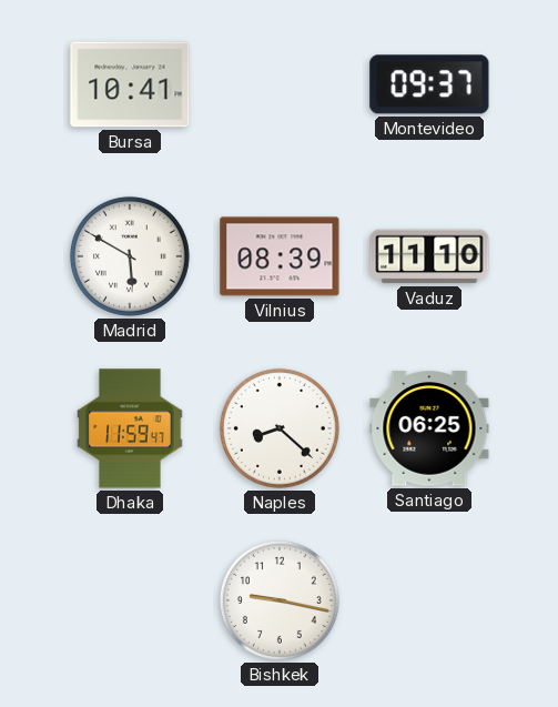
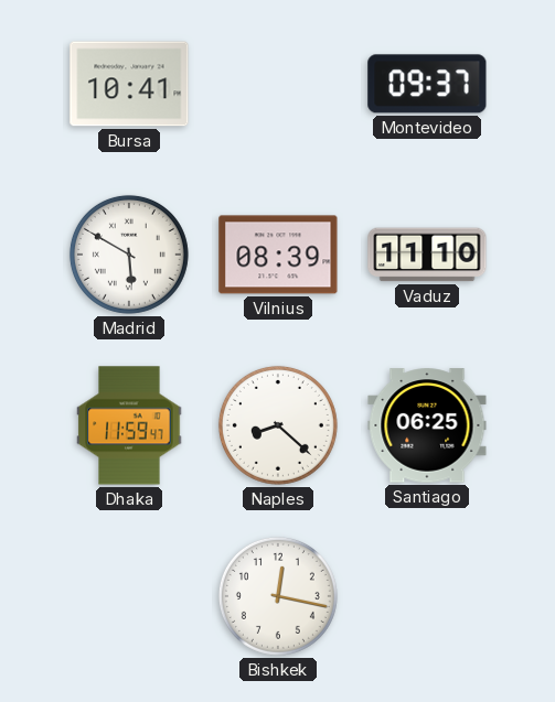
Bishkek: 9:17 -> 12:17
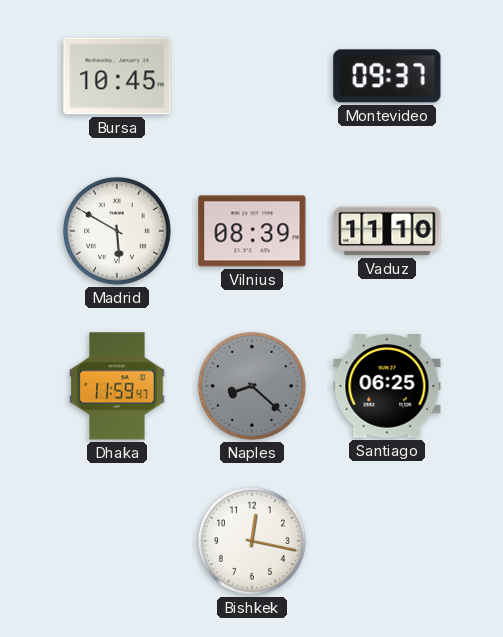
Bursa: 10:41 -> 10:45
Naples dial: white -> grey
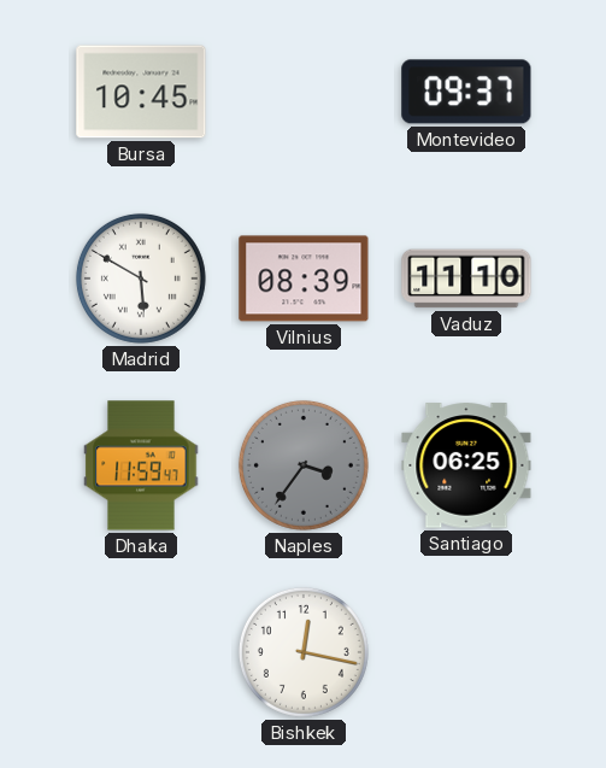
Naples: 8:22 -> 3:36
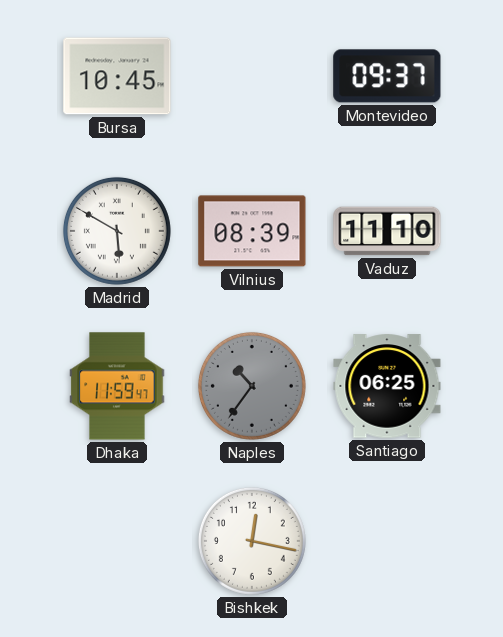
Naples: 3:36 -> 10:36
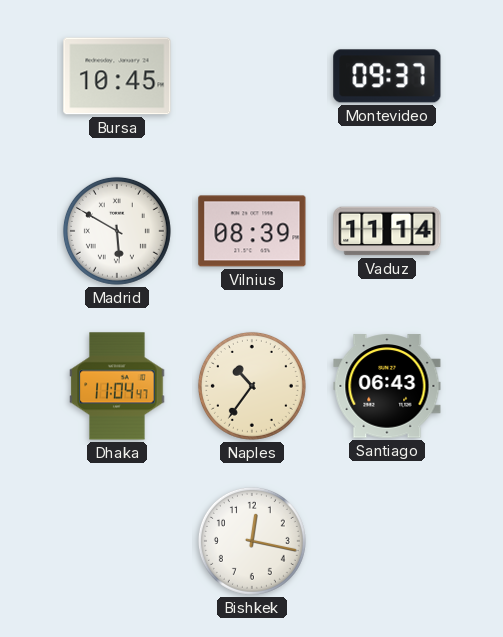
Vaduz: 11:10 -> 11:14
Dhaka: 11:59 -> 11:04
Naples dial: grey -> cream
Santiago: 06:25 -> 06:43
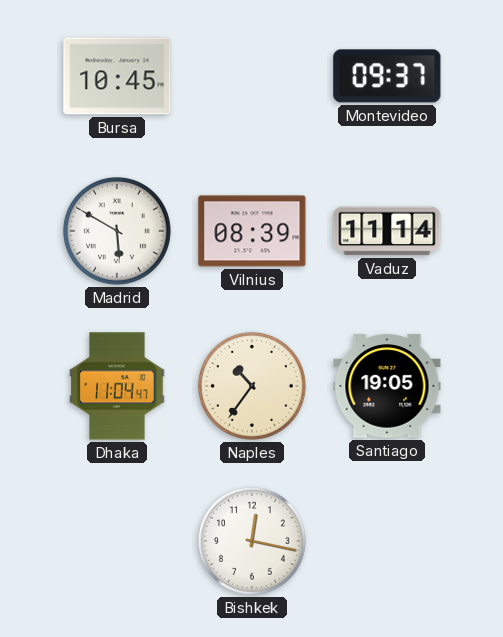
Santiago: 06:43 -> 19:05
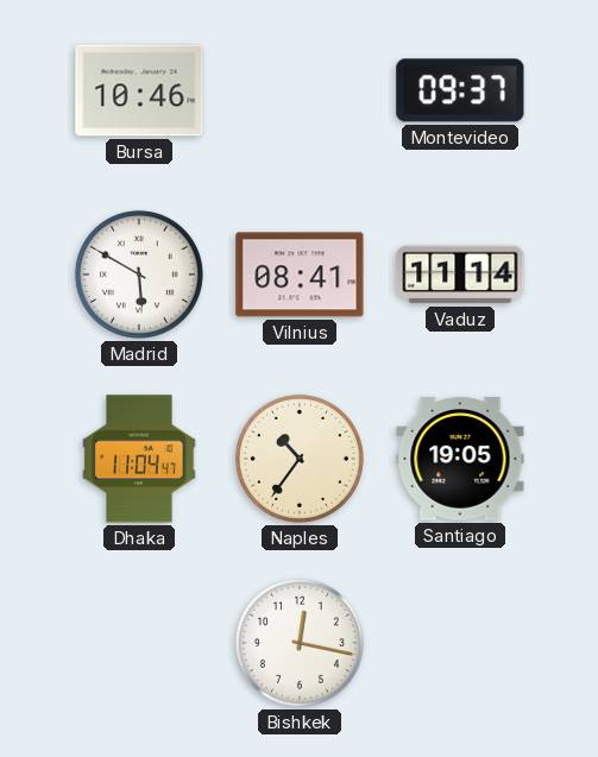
Bursa: 10:45 -> 10:46
Vilnius: 08:39 -> 08:41
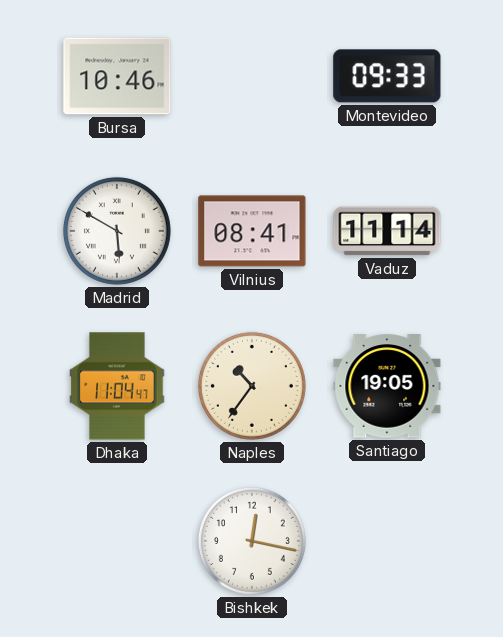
Montevideo: 09:37 -> 09:33
